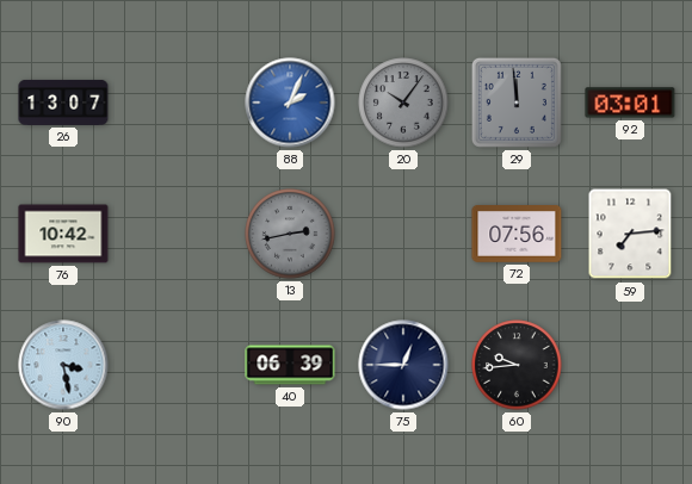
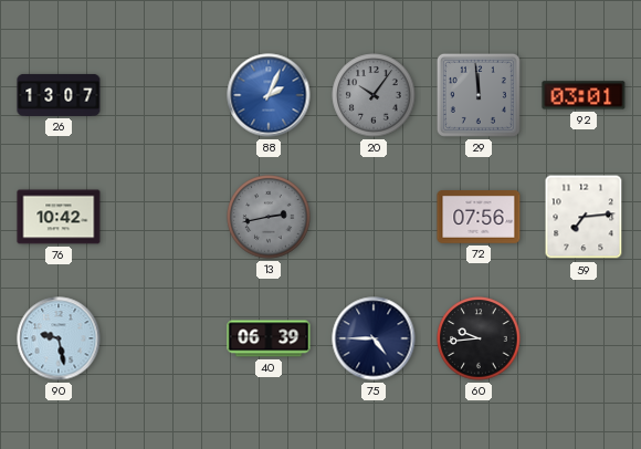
90: 3:28 -> 9:28
75: 12:45 -> 4:45
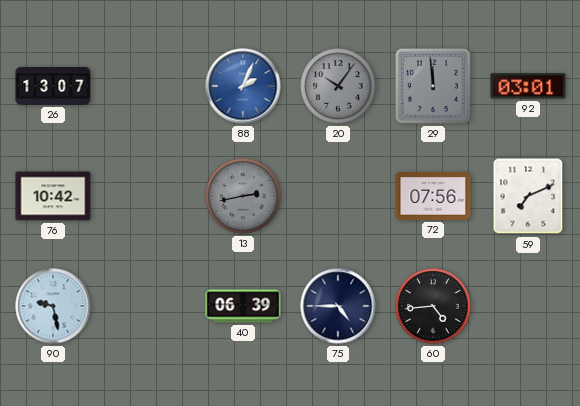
59: 7:14 -> 7:11
60: 9:44 -> 4:44
